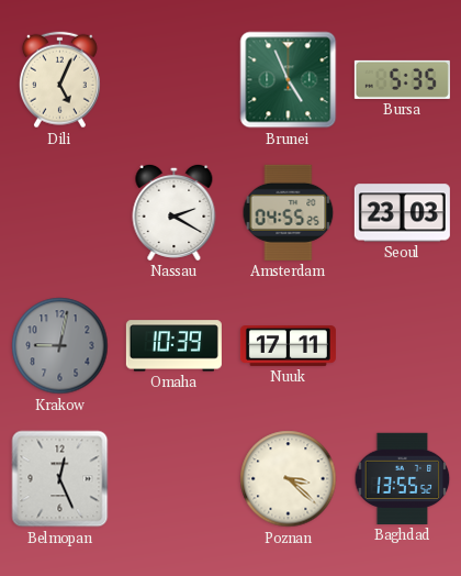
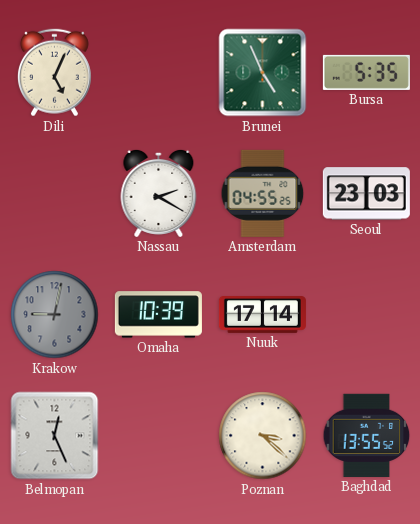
Nuuk: 17:11 -> 17:14
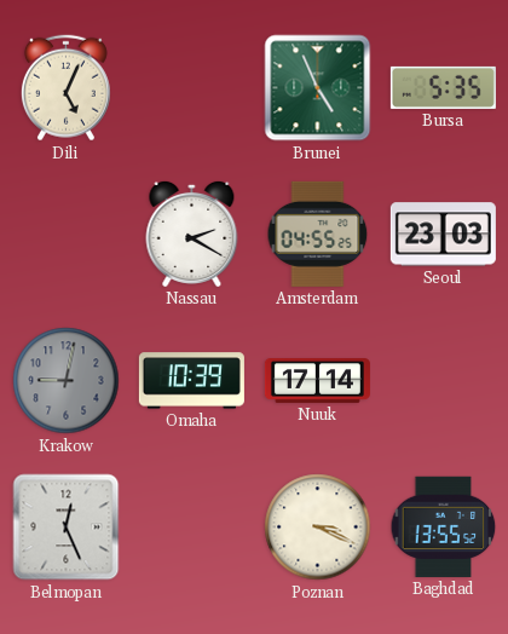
Poznan: 3:22 -> 3:19
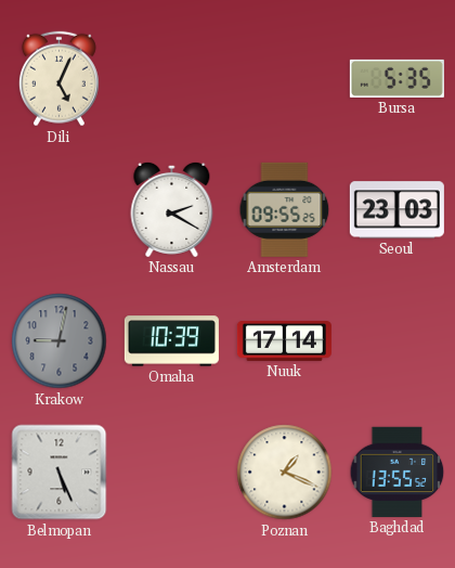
Brunei: 4:56 -> none
Amsterdam: 04:55 -> 09:55
Belmopan: 12:26 -> 5:26
Poznan: 3:19 -> 1:19
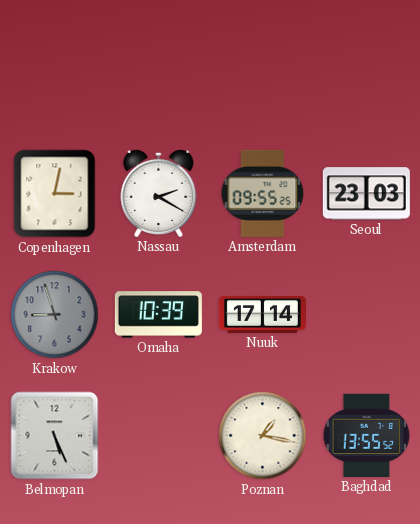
Dili: 5:04 -> none
Bursa: 5:35 -> none
Copenhagen: none -> 3:02
Krakow: 9:02 -> 8:57
Poznan: 1:19 -> 1:17
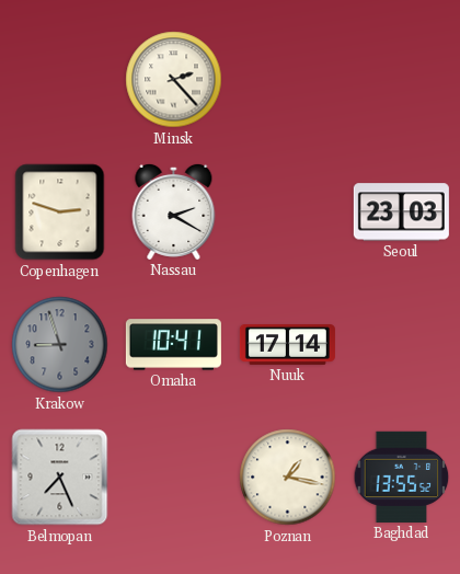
Minsk: none -> 2:23
Copenhagen: 3:02 -> 2:48
Amsterdam: 09:55 -> none
Omaha: 10:39 -> 10:41
Belmopan: 5:26 -> 7:26
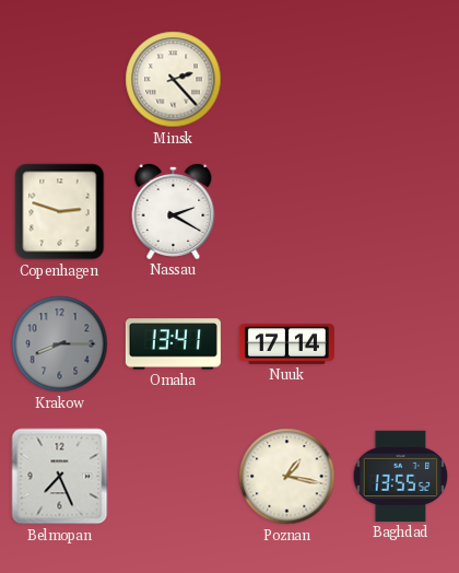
Seoul: 23:03 -> none
Krakow: 8:57 -> 8:15
Omaha: 10:41 -> 13:41
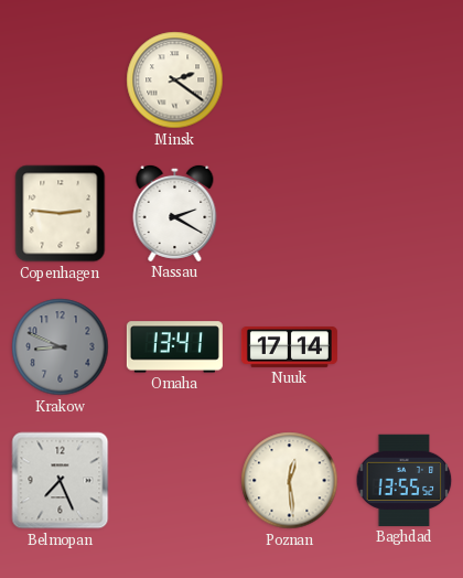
Minsk: 2:23 -> 2:21
Copenhagen: 2:48 -> 2:46
Krakow: 8:15 -> 8:49
Poznan: 1:17 -> 12:29
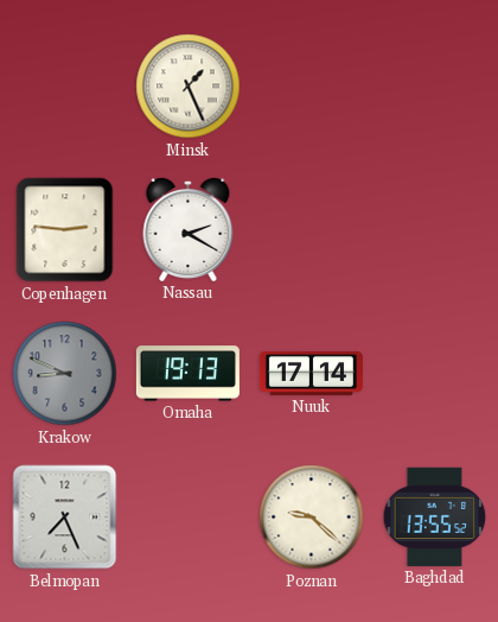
Minsk: 2:21 -> 1:26
Omaha: 13:41 -> 19:13
Poznan: 12:29 -> 9:22
